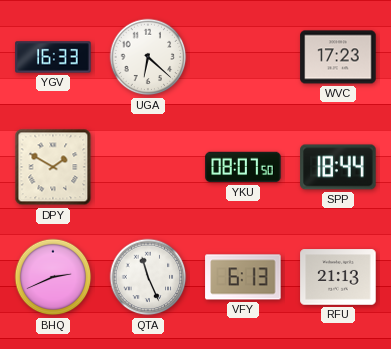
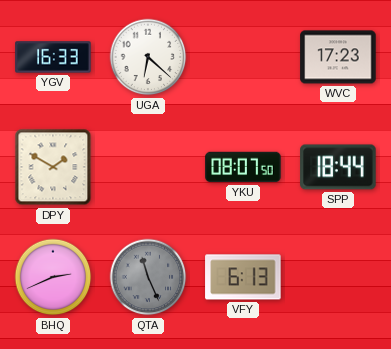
QTA dial: white -> grey
RFU: 21:13 -> none
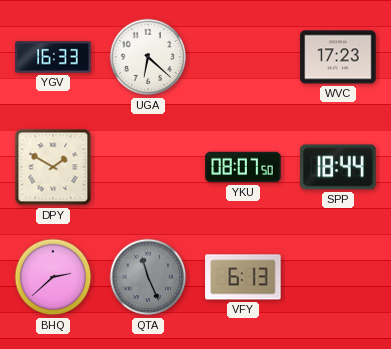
BHQ: 2:41 -> 2:38
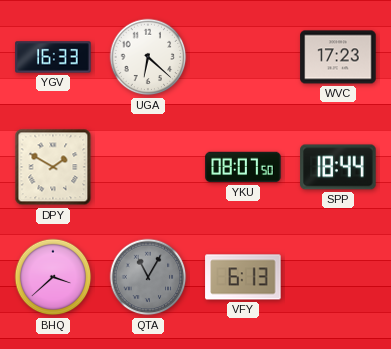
BHQ: 2:38 -> 3:38
QTA: 11:26 -> 11:05
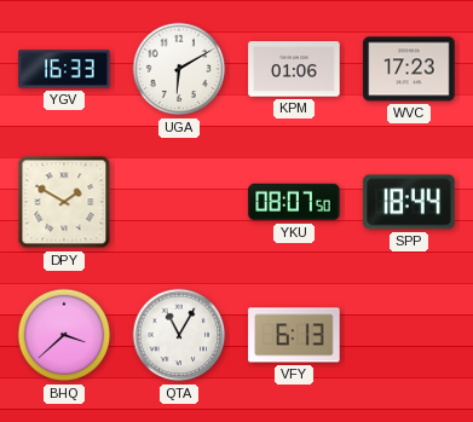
UGA: 6:22 -> 6:10
KPM: none -> 01:06
QTA dial: grey -> white
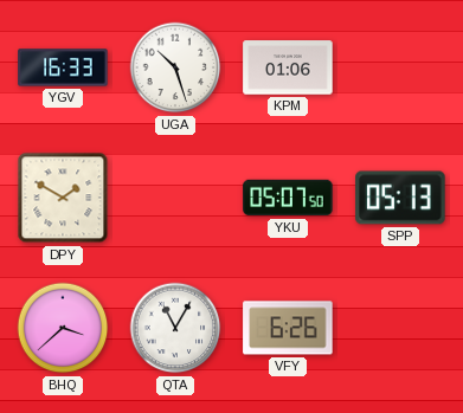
UGA: 6:10 -> 10:27
WVC: 17:23 -> none
YKU: 08:07 -> 05:07
SPP: 18:44 -> 05:13
VFY: 6:13 -> 6:26
